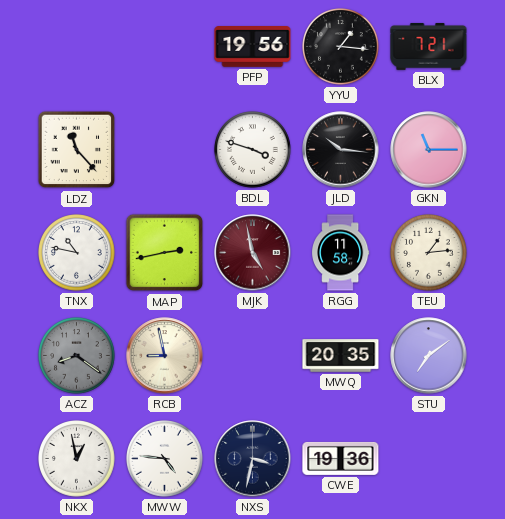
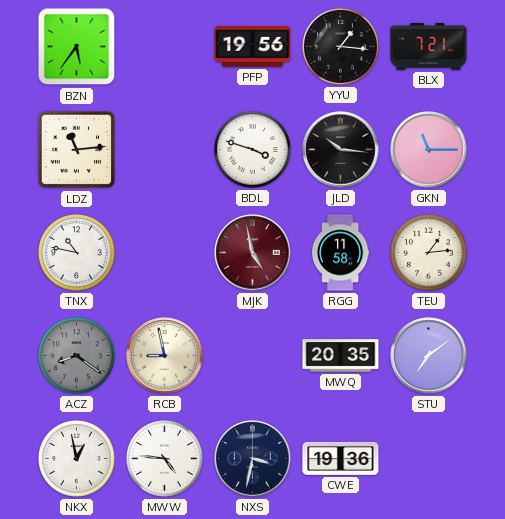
BZN: none -> 5:36
LDZ: 11:23 -> 11:14
MAP: 2:43 -> none
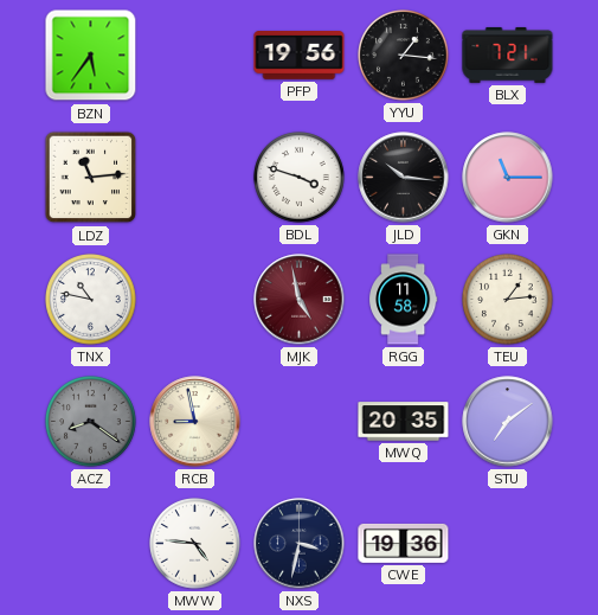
NKX: 12:58 -> none
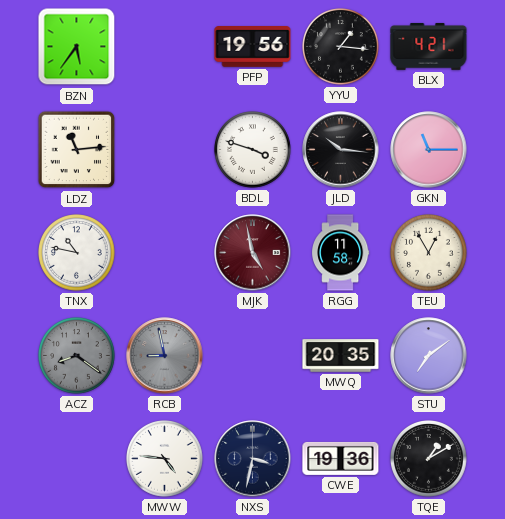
BLX: 7:21 -> 4:21
TEU: 1:14 -> 12:55
RCB dial: cream -> grey
TQE: none -> 1:10
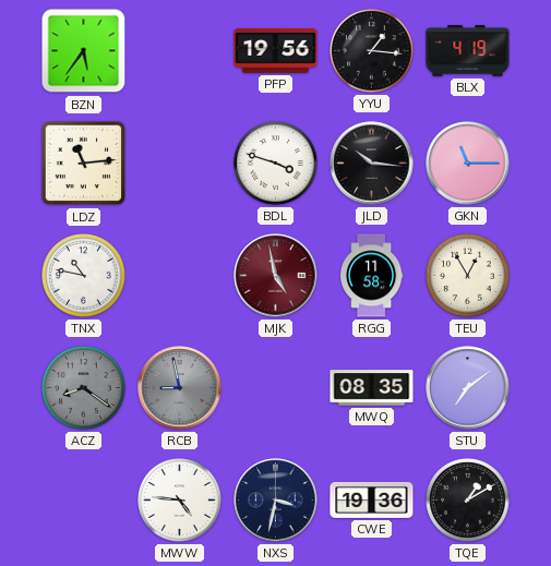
BLX: 4:21 -> 4:19
MWQ: 20:35 -> 08:35
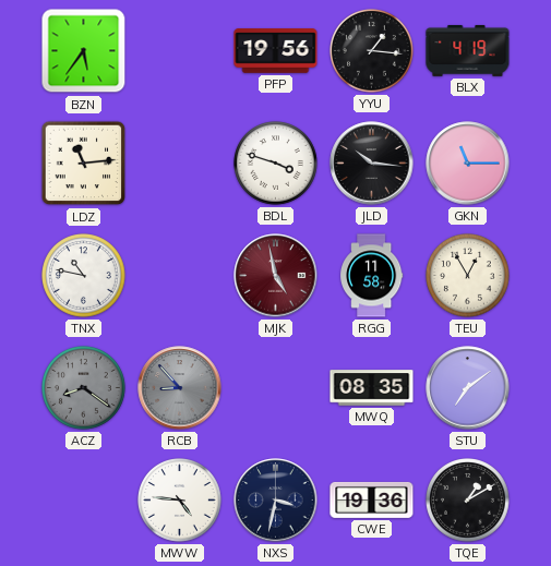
RCB: 8:58 -> 8:53
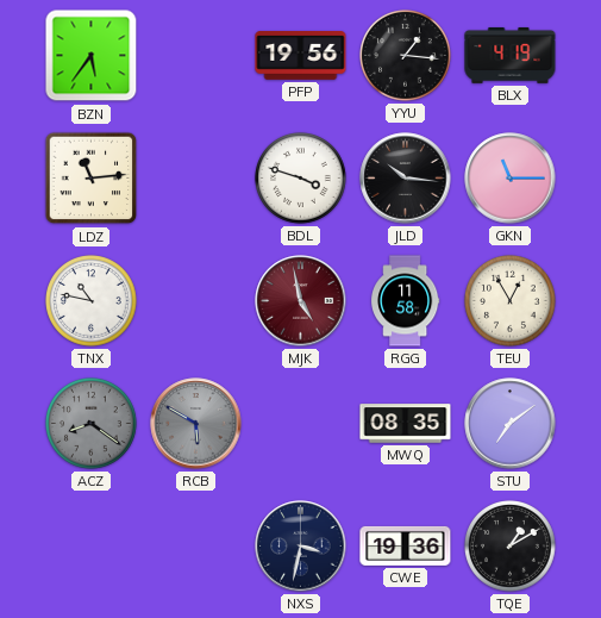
RCB: 8:53 -> 5:50
MWW: 4:46 -> none
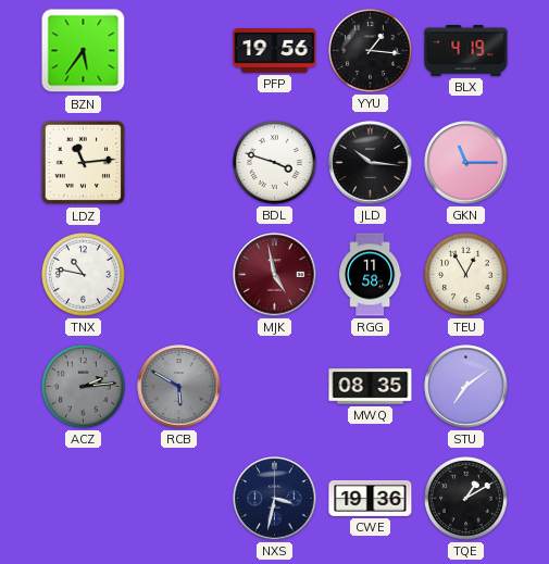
ACZ: 8:21 -> 2:14
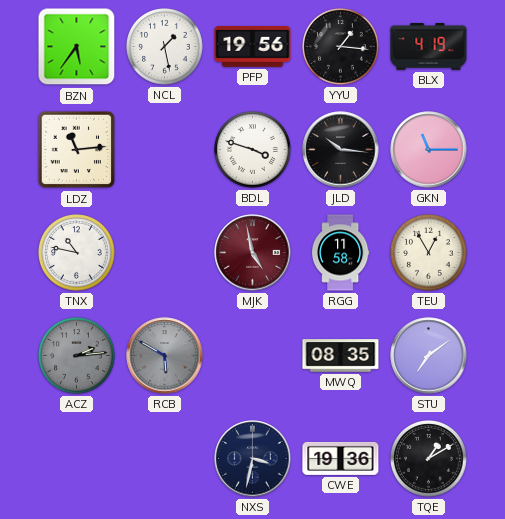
NCL: none -> 1:28
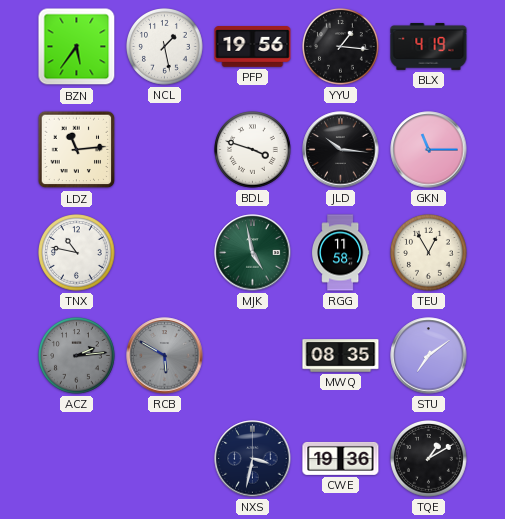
MJK dial: burgundy -> green
